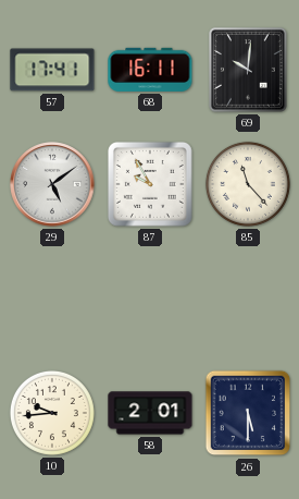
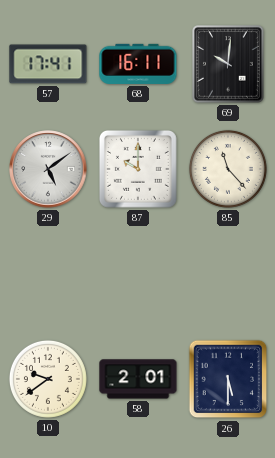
87: 9:55 -> 10:00
10: 9:44 -> 9:39
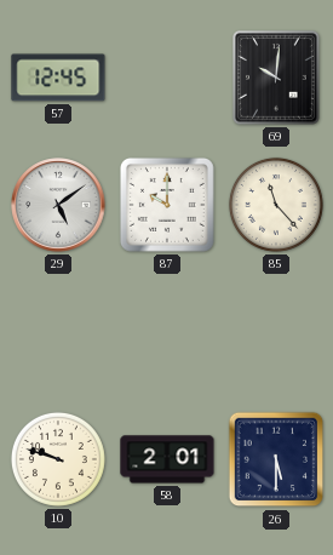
57: 17:41 -> 12:45
68: 16:11 -> none
10: 9:39 -> 9:48
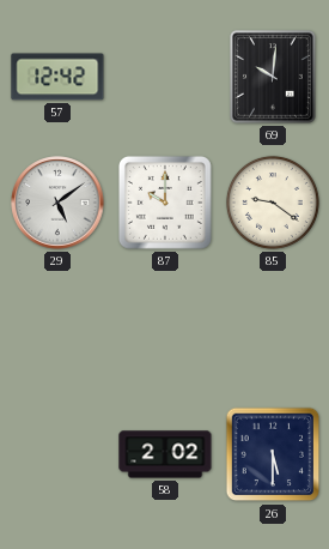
57: 12:45 -> 12:42
85: 11:23 -> 9:21
10: 9:48 -> none
58: 2:01 -> 2:02
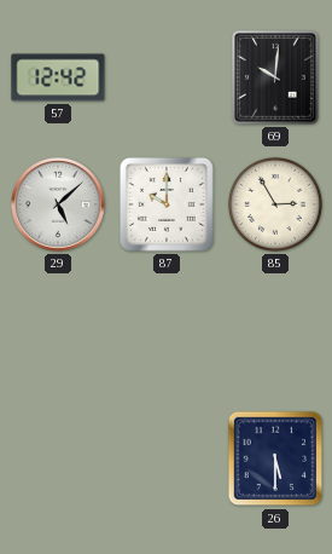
29: 5:09 -> 5:08
85: 9:21 -> 2:55
58: 2:02 -> none
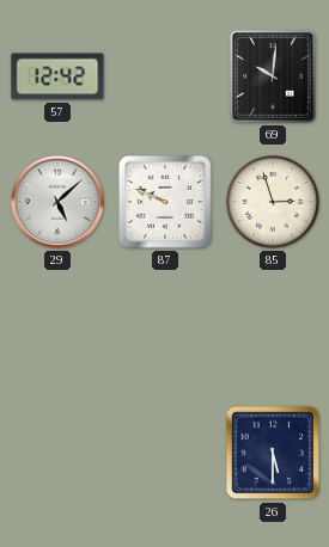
87: 10:00 -> 9:49
85: 2:55 -> 2:57
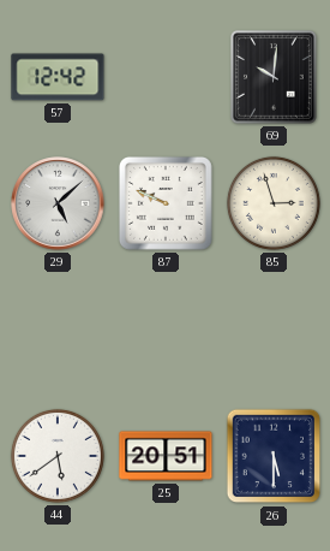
44: none -> 5:39
25: none -> 20:51
